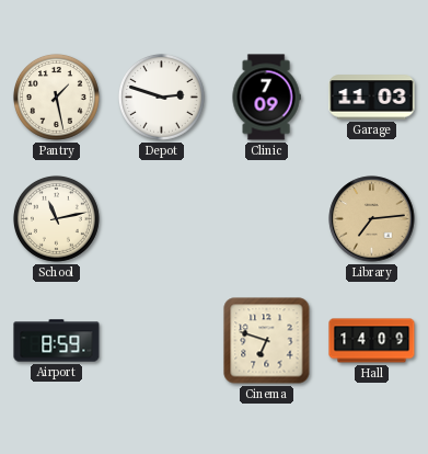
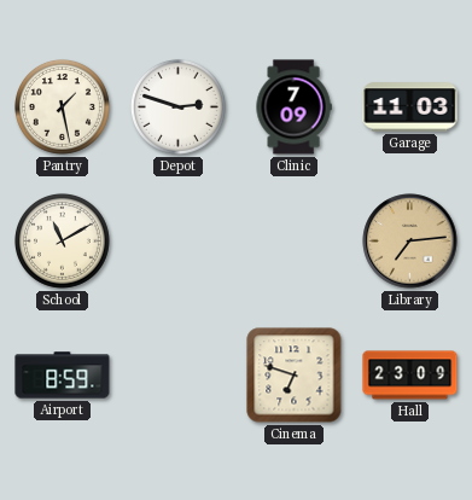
School: 11:13 -> 11:10
Hall: 14:09 -> 23:09
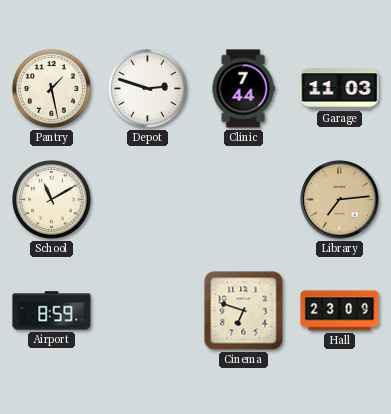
Clinic: 7:09 -> 7:44
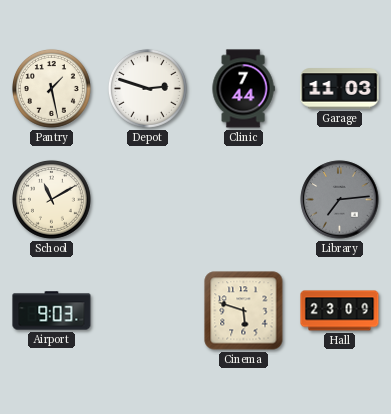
Library dial: champagne -> grey
Airport: 8:59 -> 9:03
Cinema: 6:48 -> 5:48
